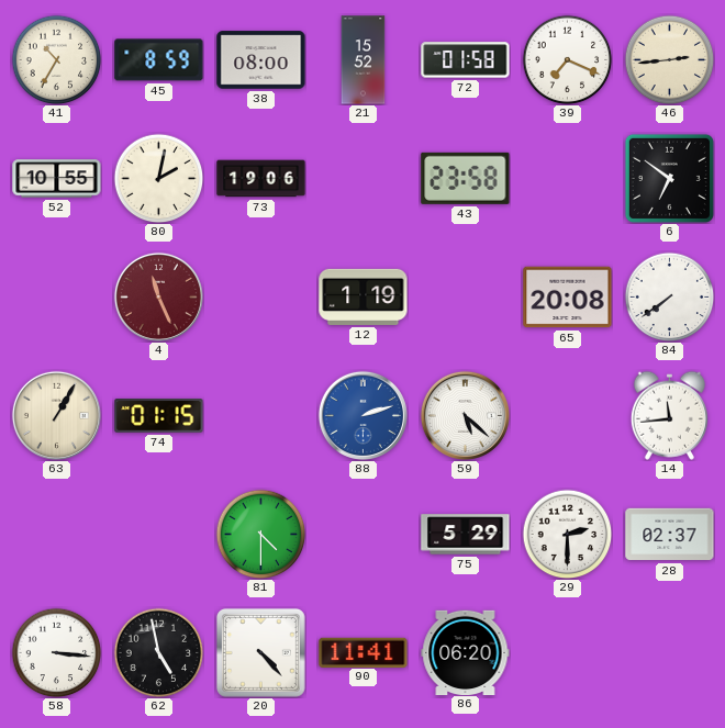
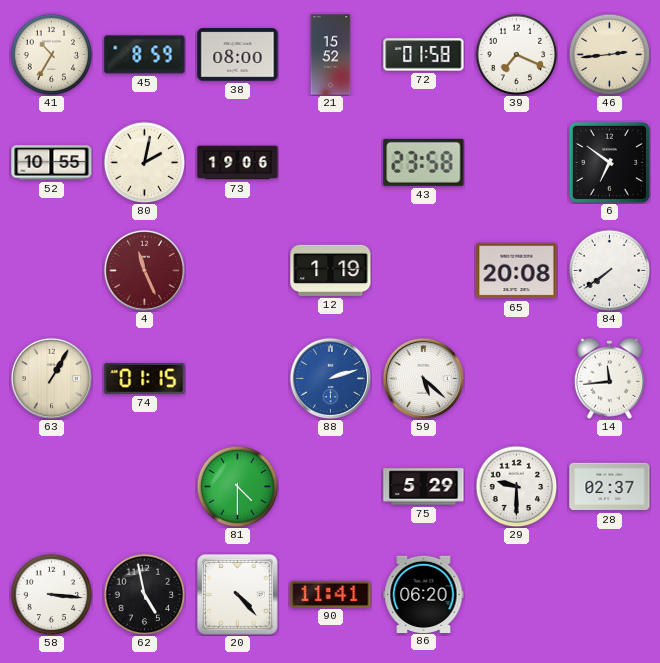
29: 2:30 -> 9:30
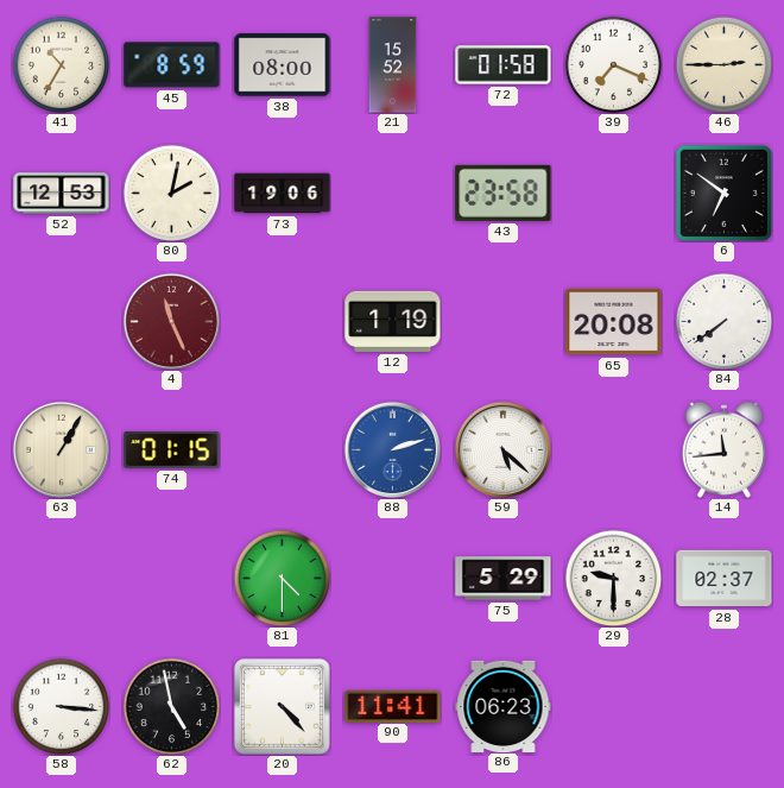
46: 2:44 -> 2:45
52: 10:55 -> 12:53
86: 06:20 -> 06:23
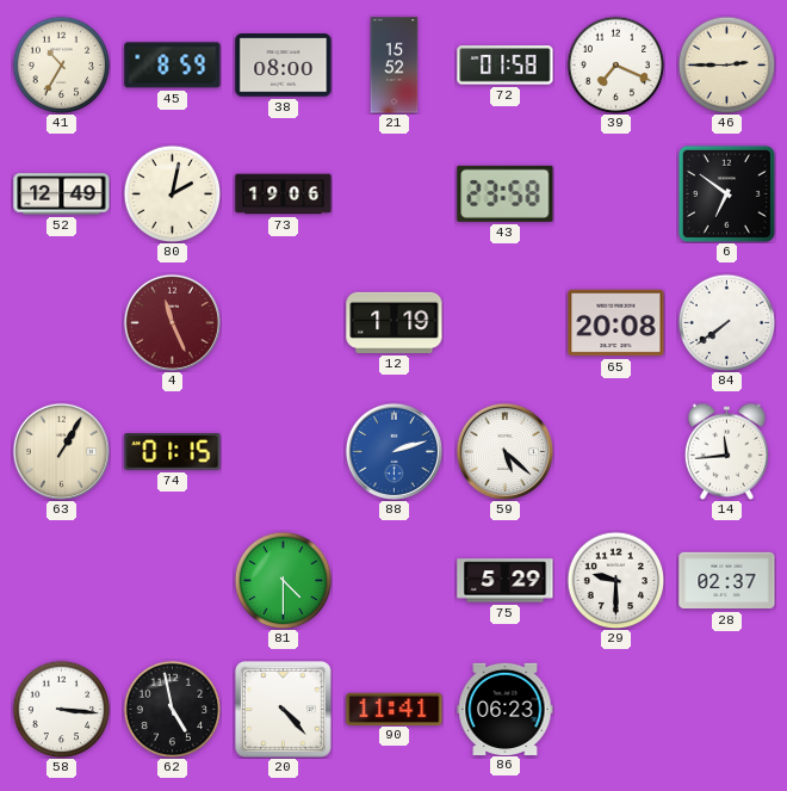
52: 12:53 -> 12:49
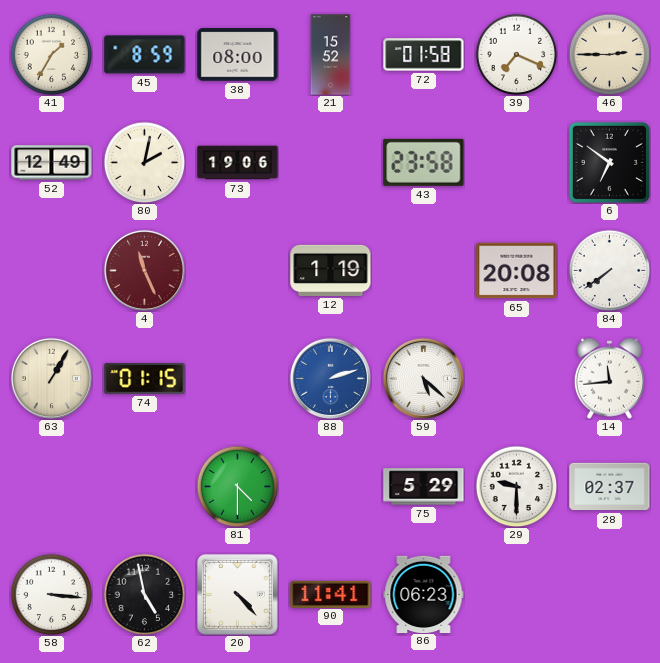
41: 10:35 -> 1:35
